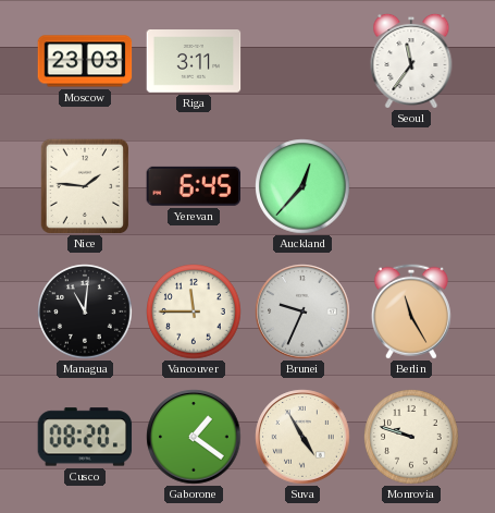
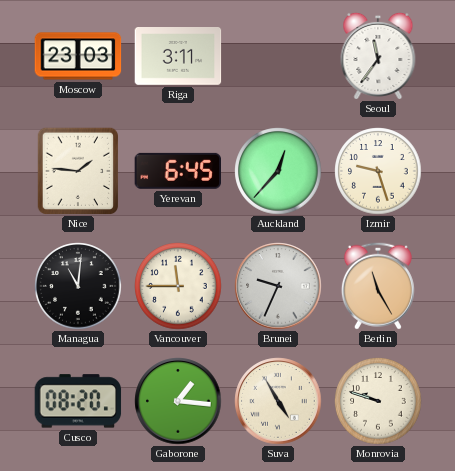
Izmir: none -> 9:27
Gaborone: 1:21 -> 1:16
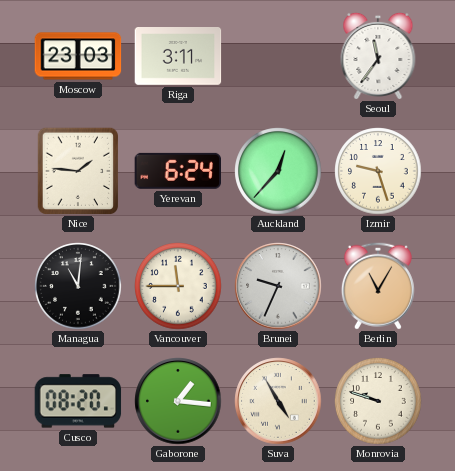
Yerevan: 6:45 -> 6:24
Berlin: 11:25 -> 11:05
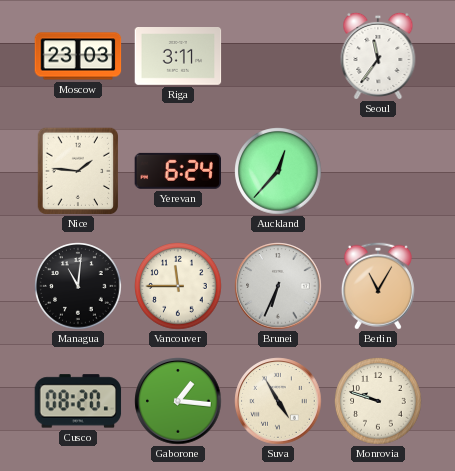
Izmir: 9:27 -> none
Brunei: 9:34 -> 6:34
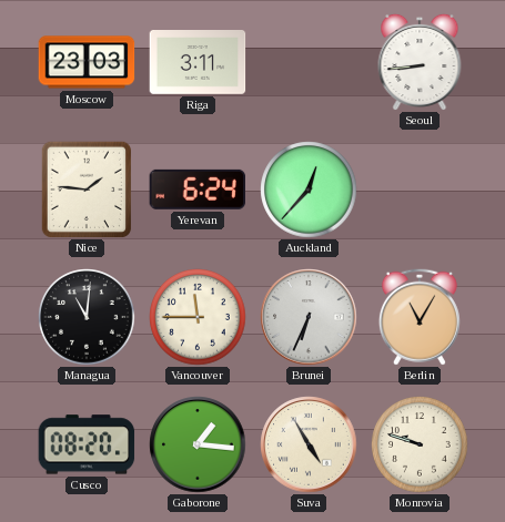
Seoul: 11:36 -> 8:44
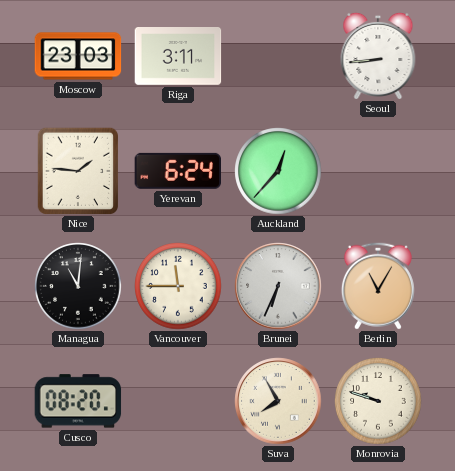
Gaborone: 1:16 -> none
Suva: 4:55 -> 7:55
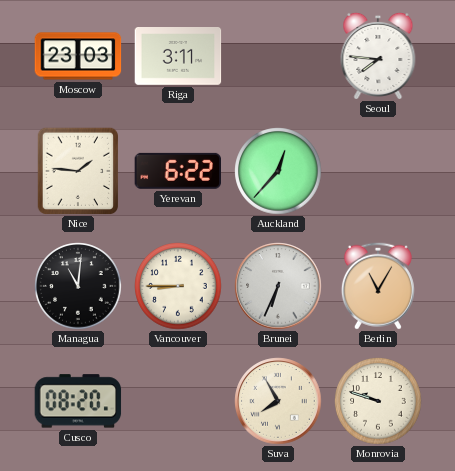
Seoul: 8:44 -> 7:46
Yerevan: 6:24 -> 6:22
Vancouver: 11:45 -> 8:45
